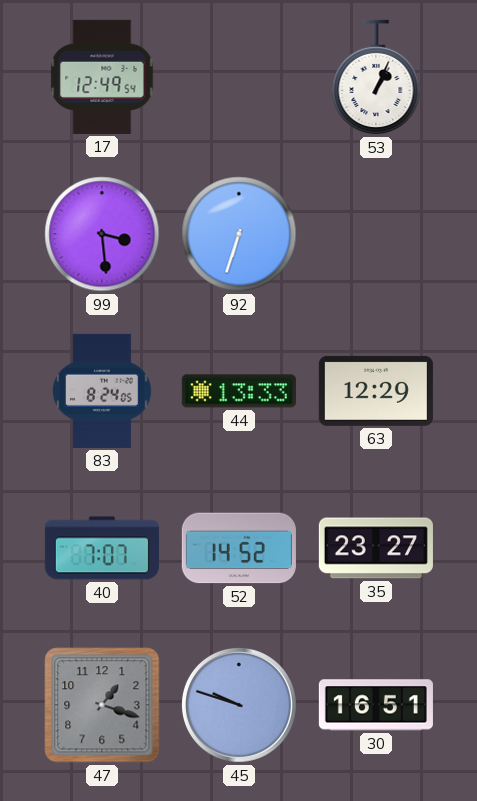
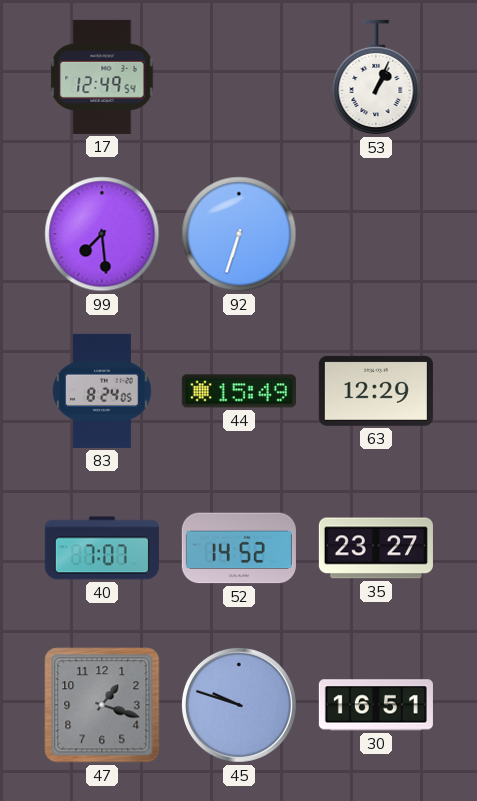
99: 3:29 -> 7:29
44: 13:33 -> 15:49
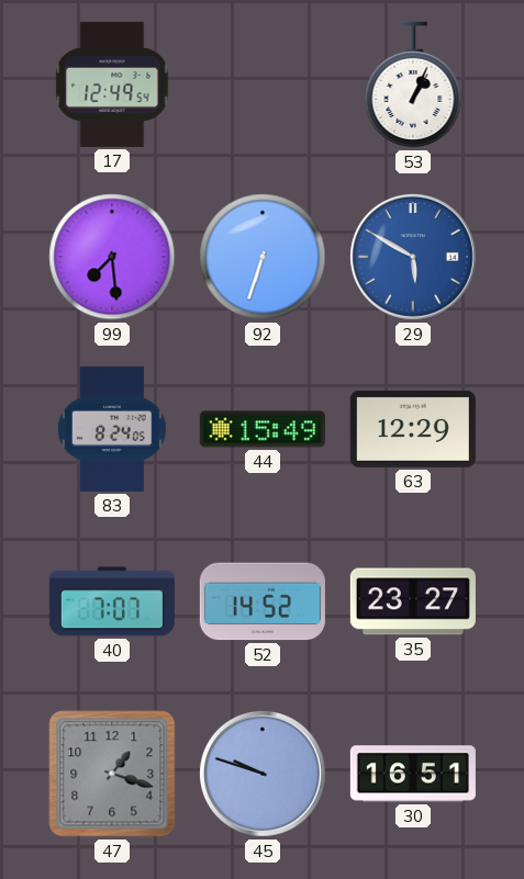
29: none -> 5:50
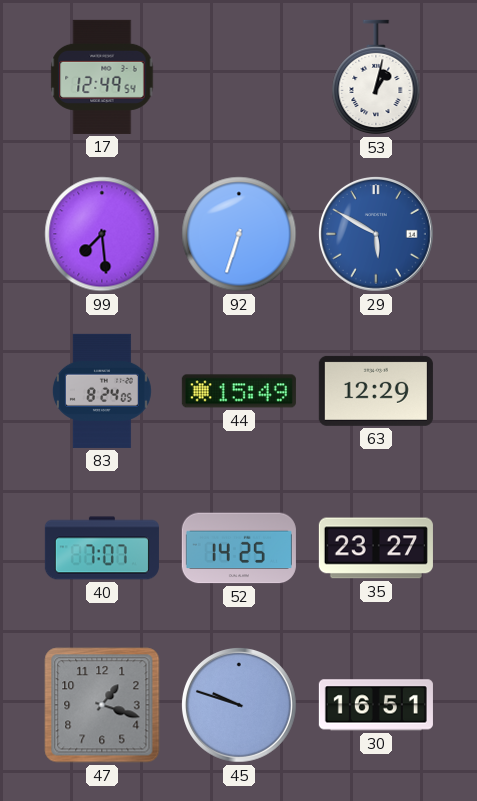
53: 1:04 -> 1:02
52: 14:52 -> 14:25
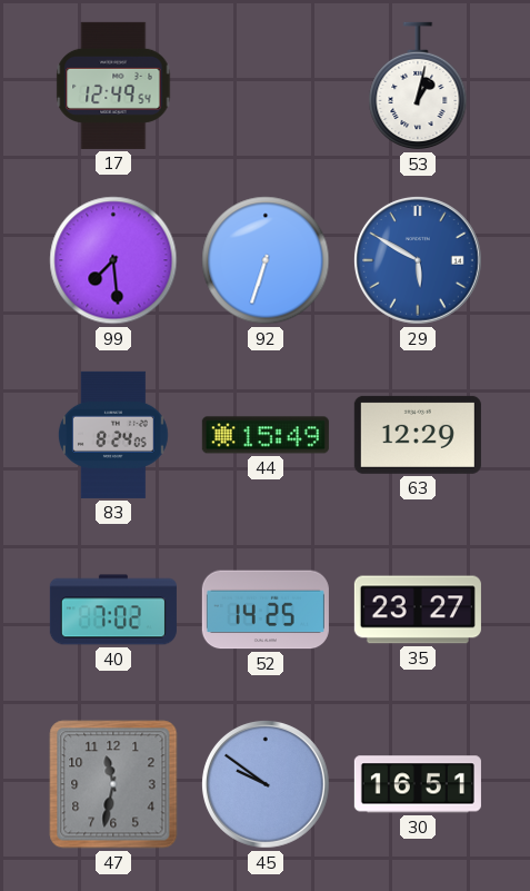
40: 7:07 -> 7:02
47: 1:18 -> 11:32
45: 9:48 -> 9:51
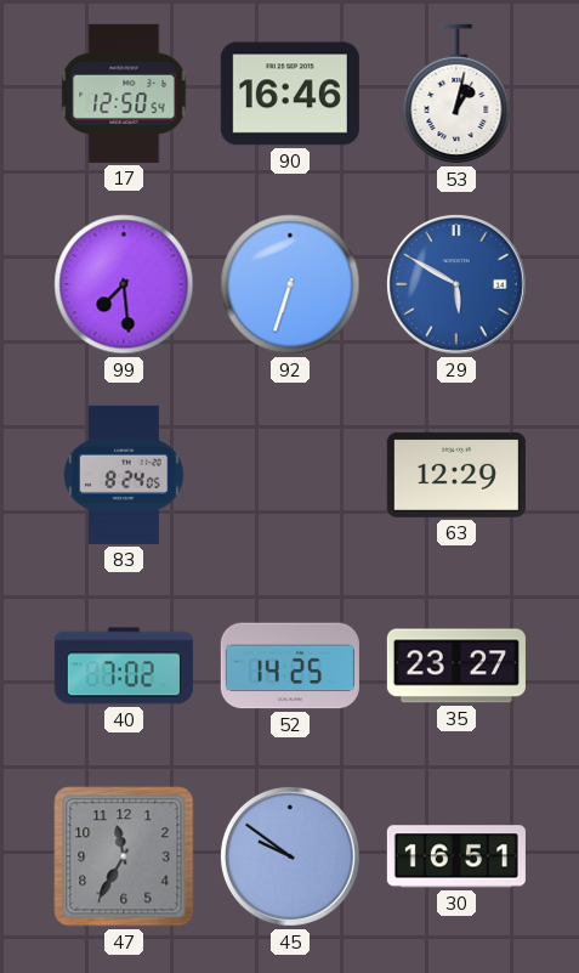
17: 12:49 -> 12:50
90: none -> 16:46
44: 15:49 -> none
47: 11:32 -> 11:35
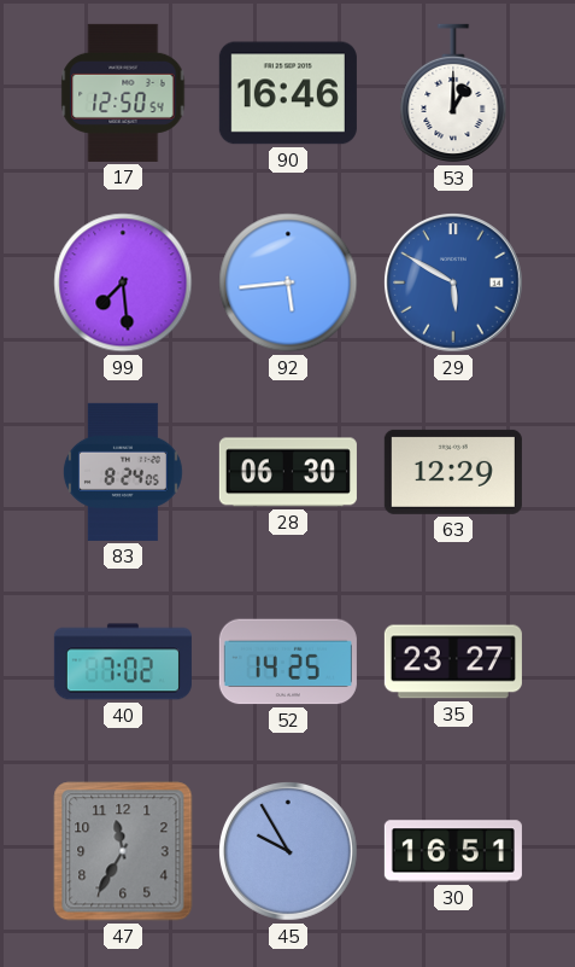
53: 1:02 -> 1:00
92: 6:33 -> 5:44
28: none -> 06:30
45: 9:51 -> 9:55
